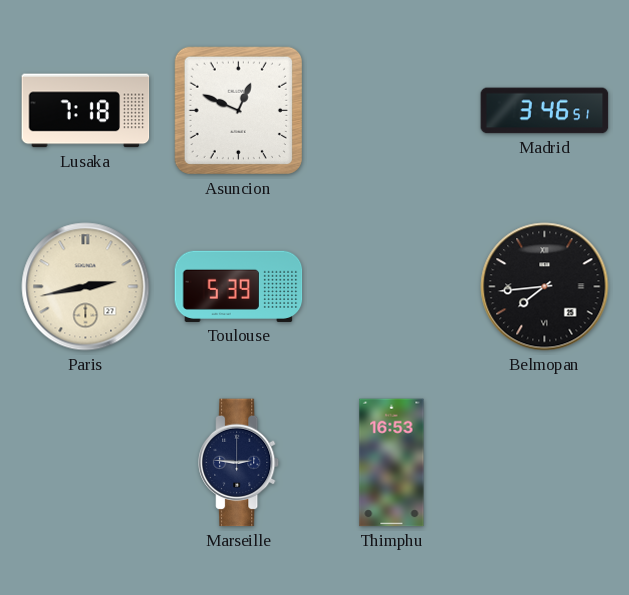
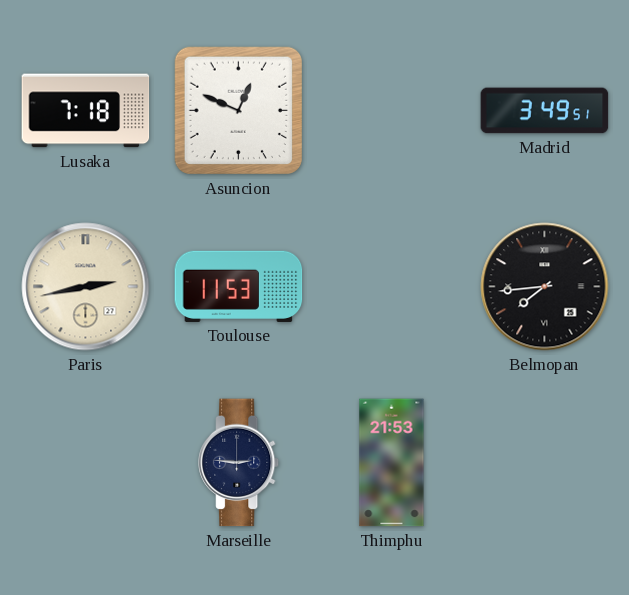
Madrid: 3:46 -> 3:49
Toulouse: 5:39 -> 11:53
Thimphu: 16:53 -> 21:53
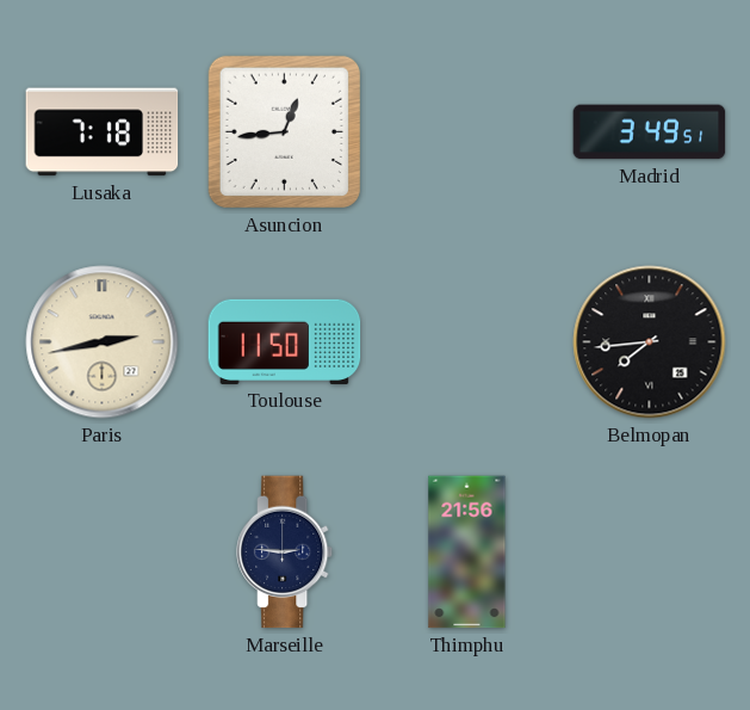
Asuncion: 12:49 -> 12:44
Toulouse: 11:53 -> 11:50
Thimphu: 21:53 -> 21:56
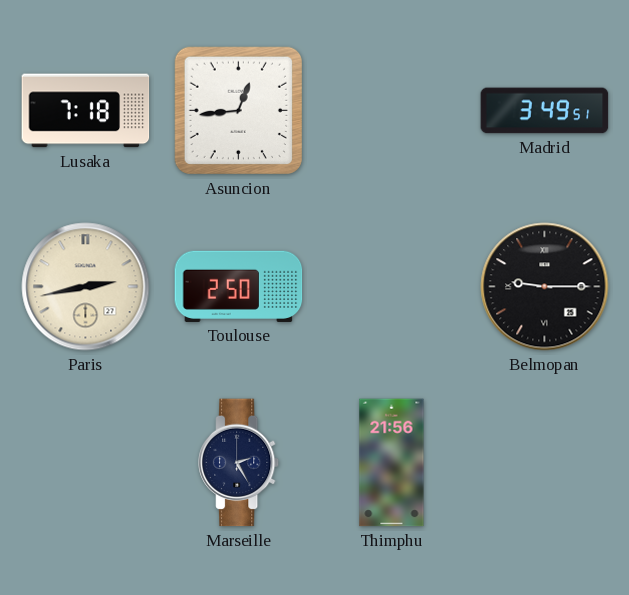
Toulouse: 11:50 -> 2:50
Belmopan: 7:44 -> 9:15
Marseille: 2:46 -> 2:25
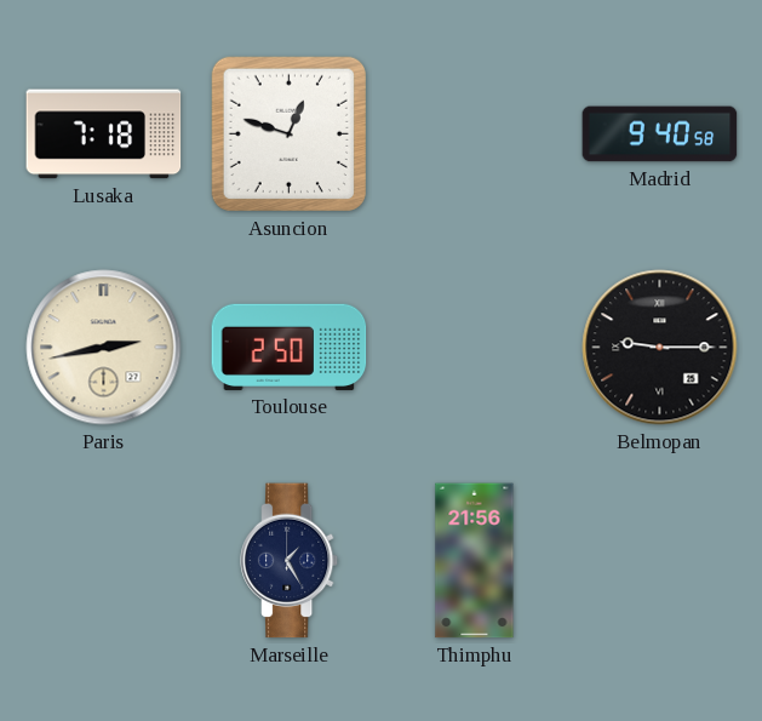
Asuncion: 12:44 -> 12:48
Madrid: 3:49 -> 9:40
Marseille: 2:25 -> 1:25
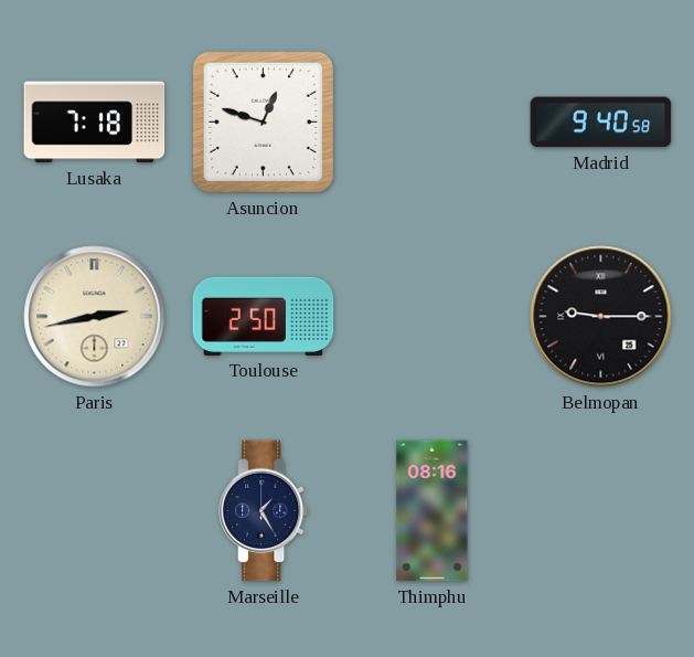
Thimphu: 21:56 -> 08:16
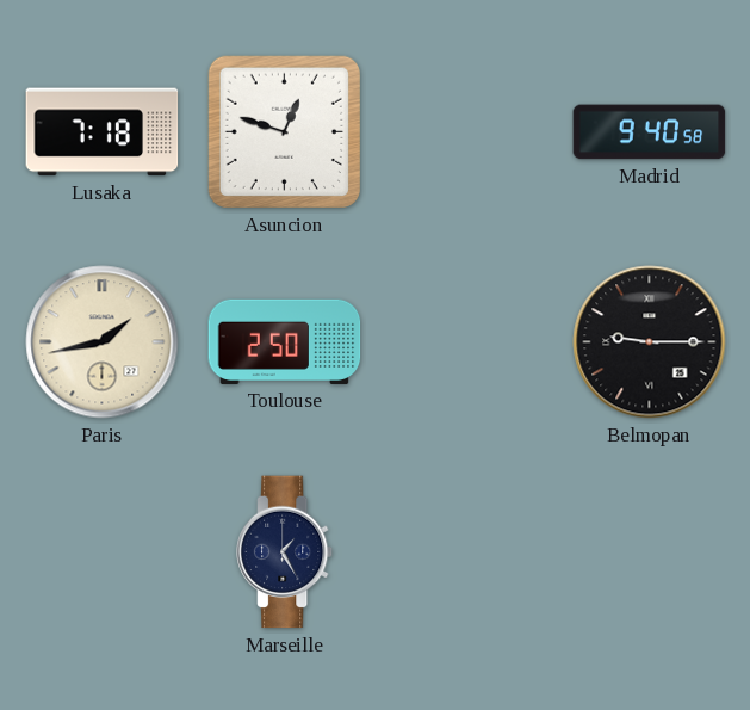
Paris: 2:43 -> 1:43
Thimphu: 08:16 -> none
